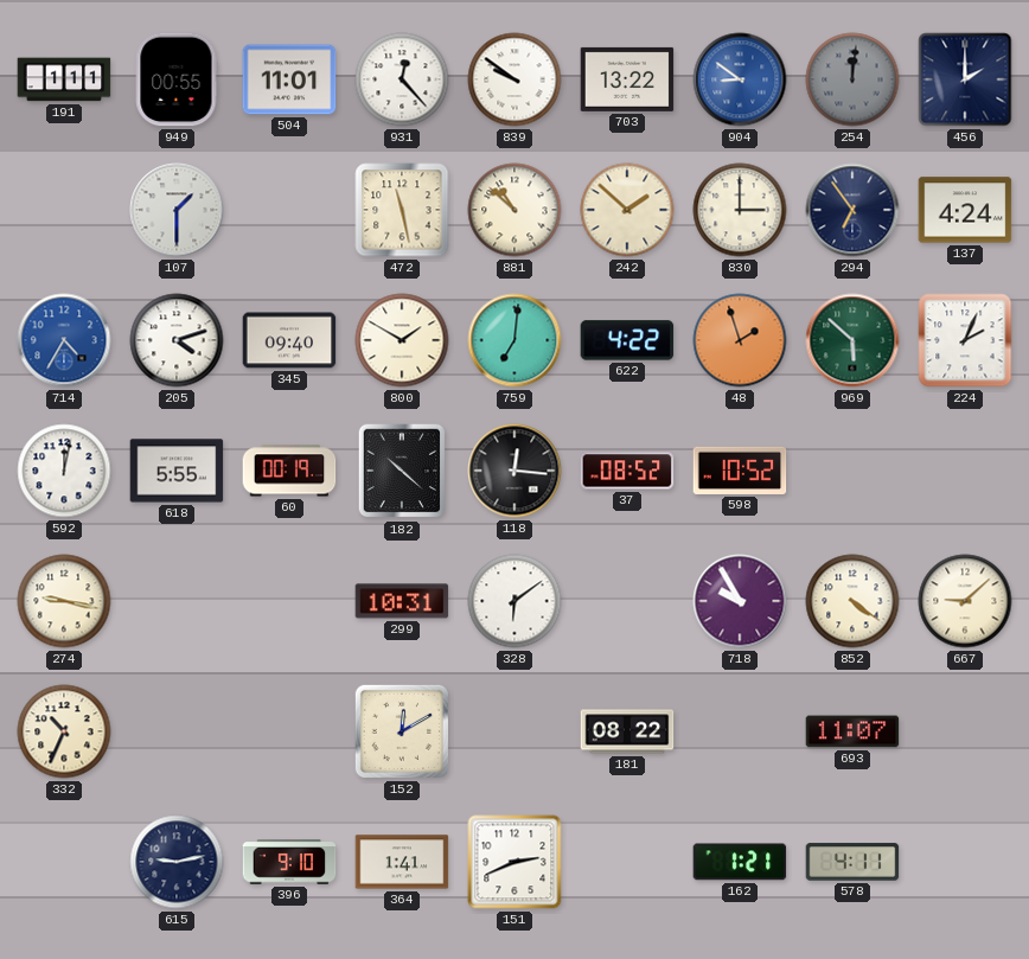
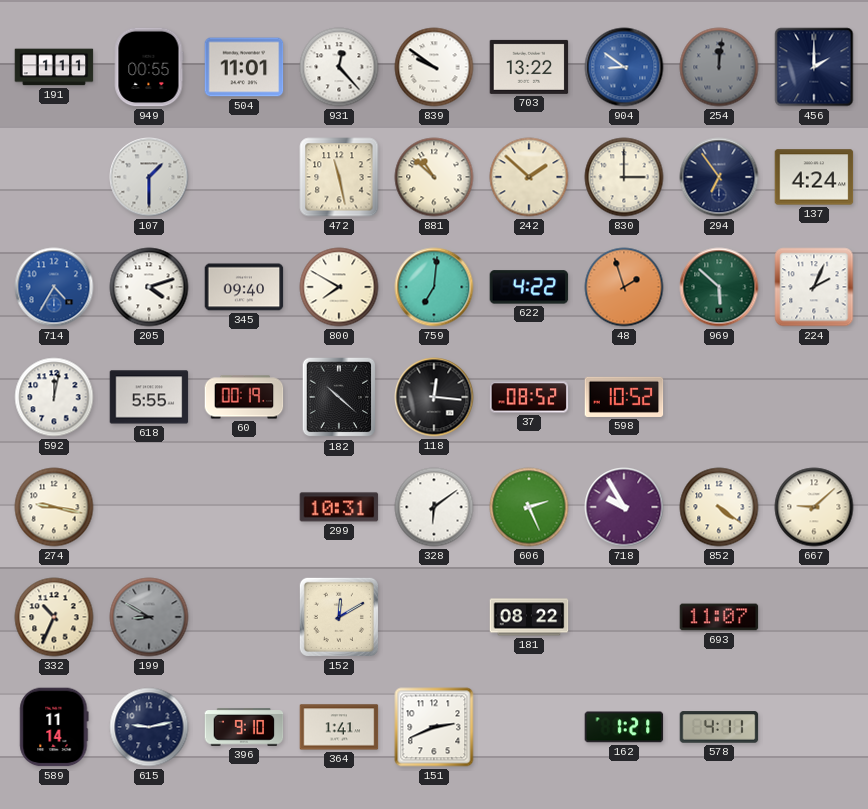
800: 1:50 -> 7:50
606: none -> 2:26
199: none -> 8:50
589: none -> 11:14
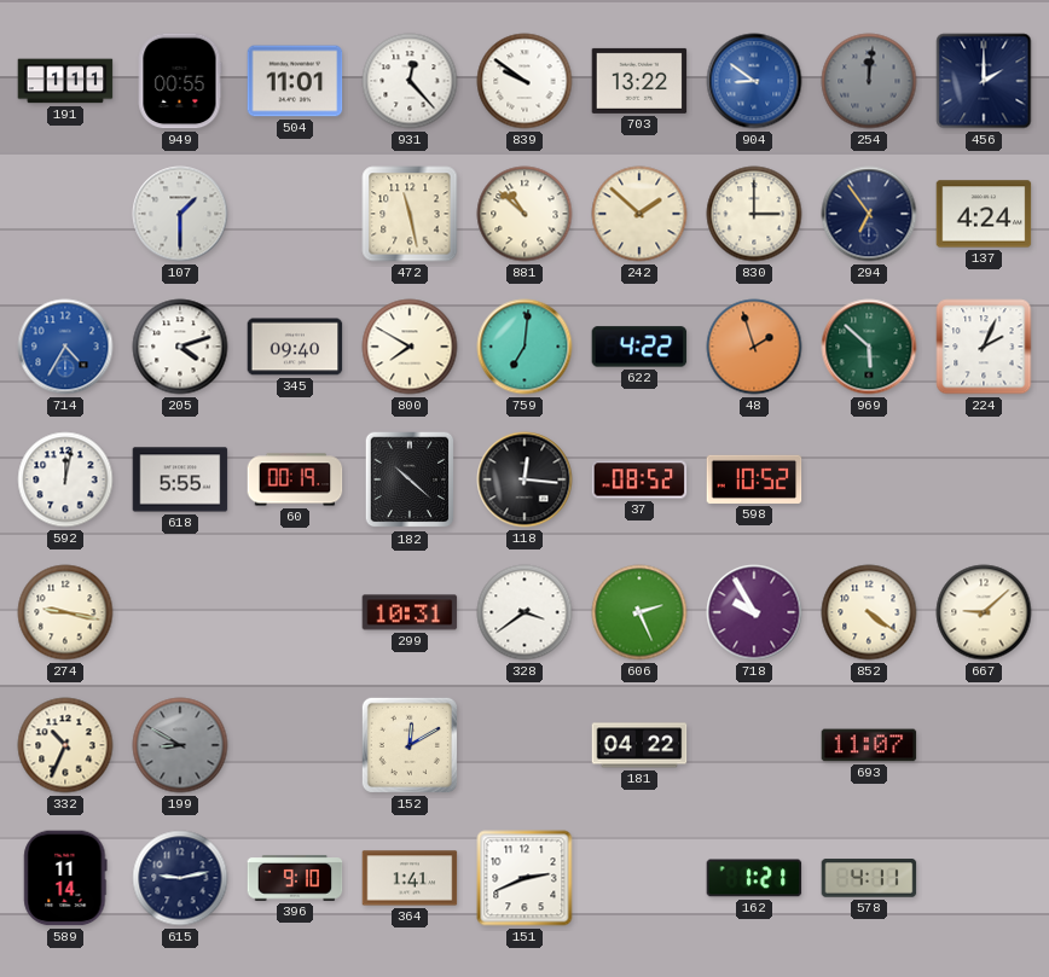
328: 6:09 -> 3:39
181: 08:22 -> 04:22
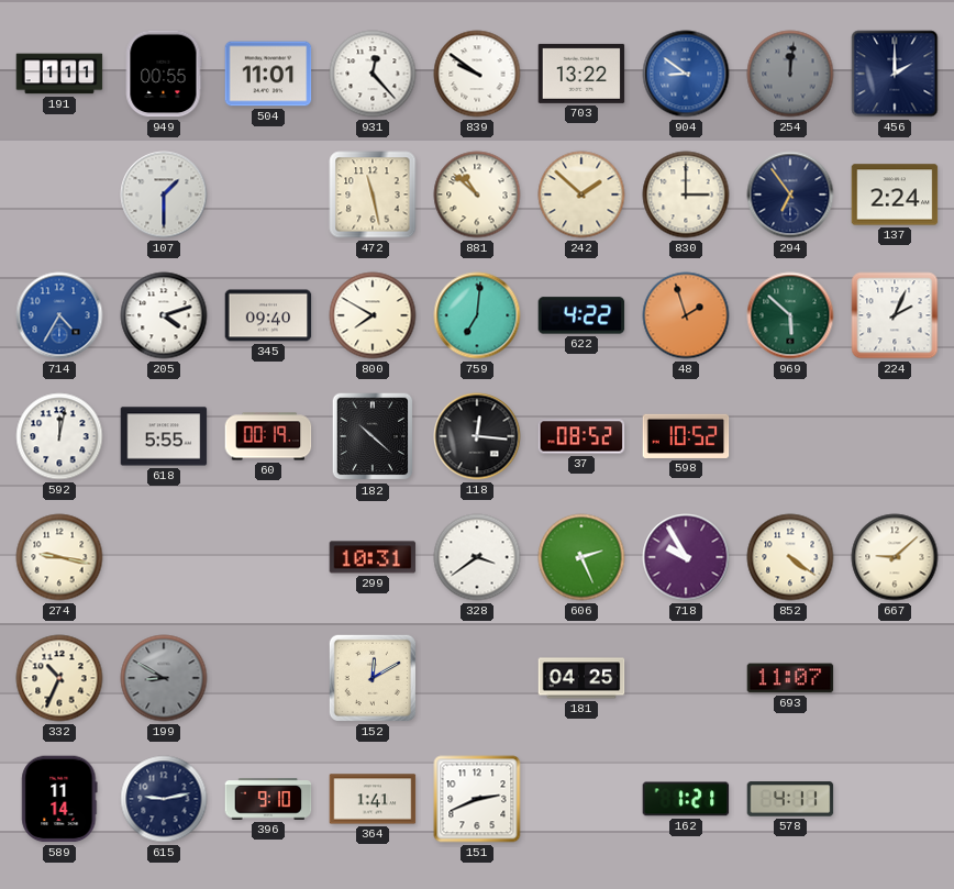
137: 4:24 -> 2:24
181: 04:22 -> 04:25
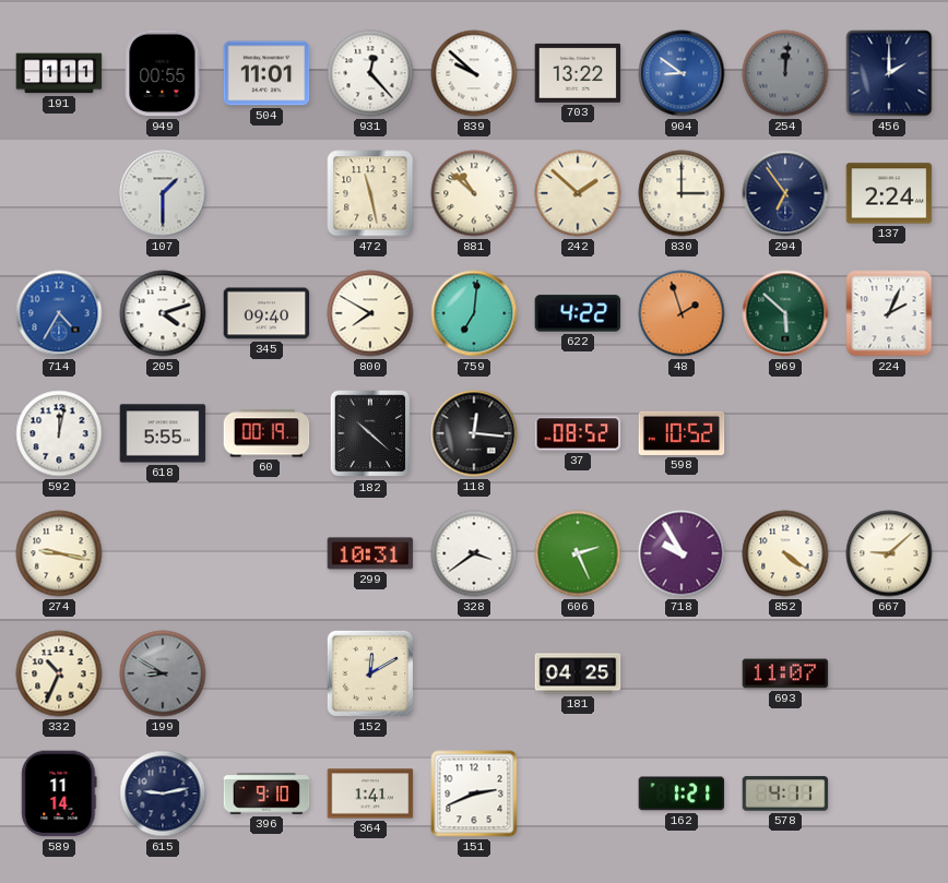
839: 9:51 -> 9:52
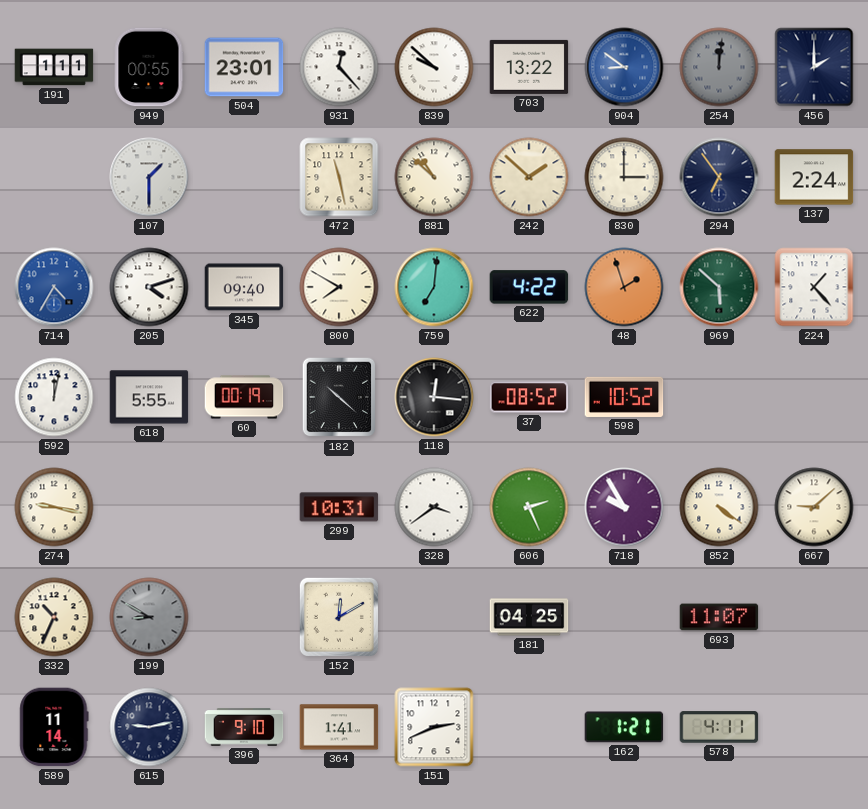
504: 11:01 -> 23:01
224: 2:04 -> 1:23
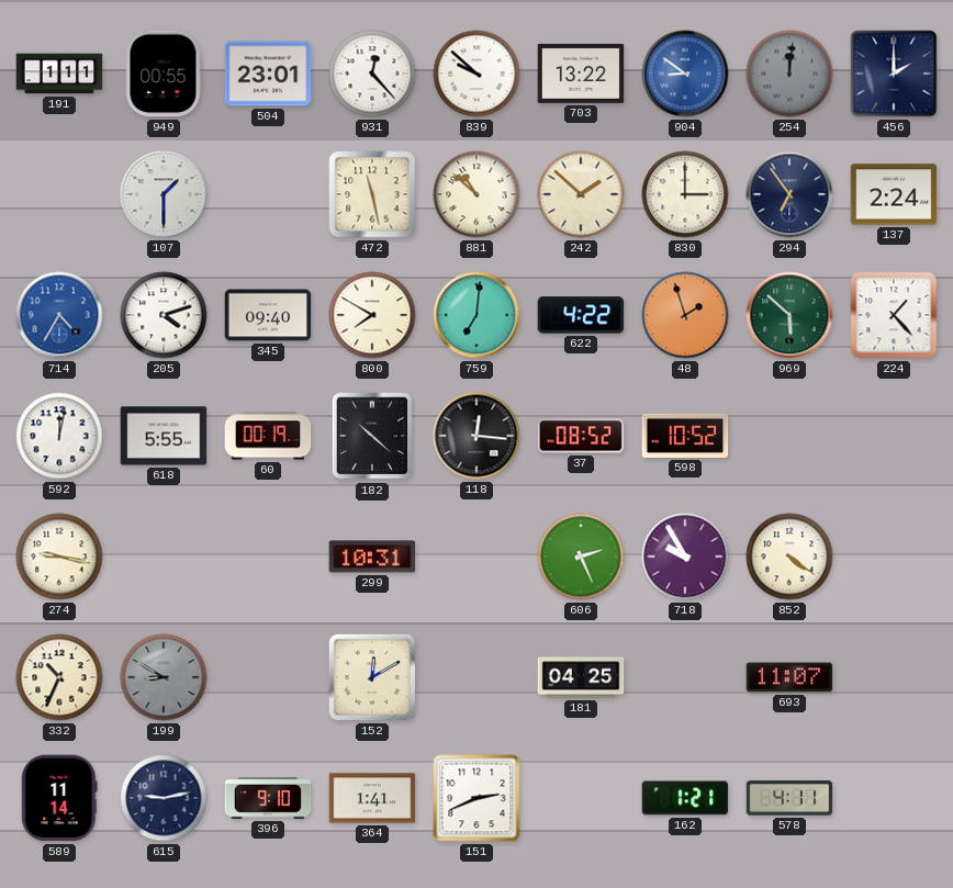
328: 3:39 -> none
667: 9:08 -> none
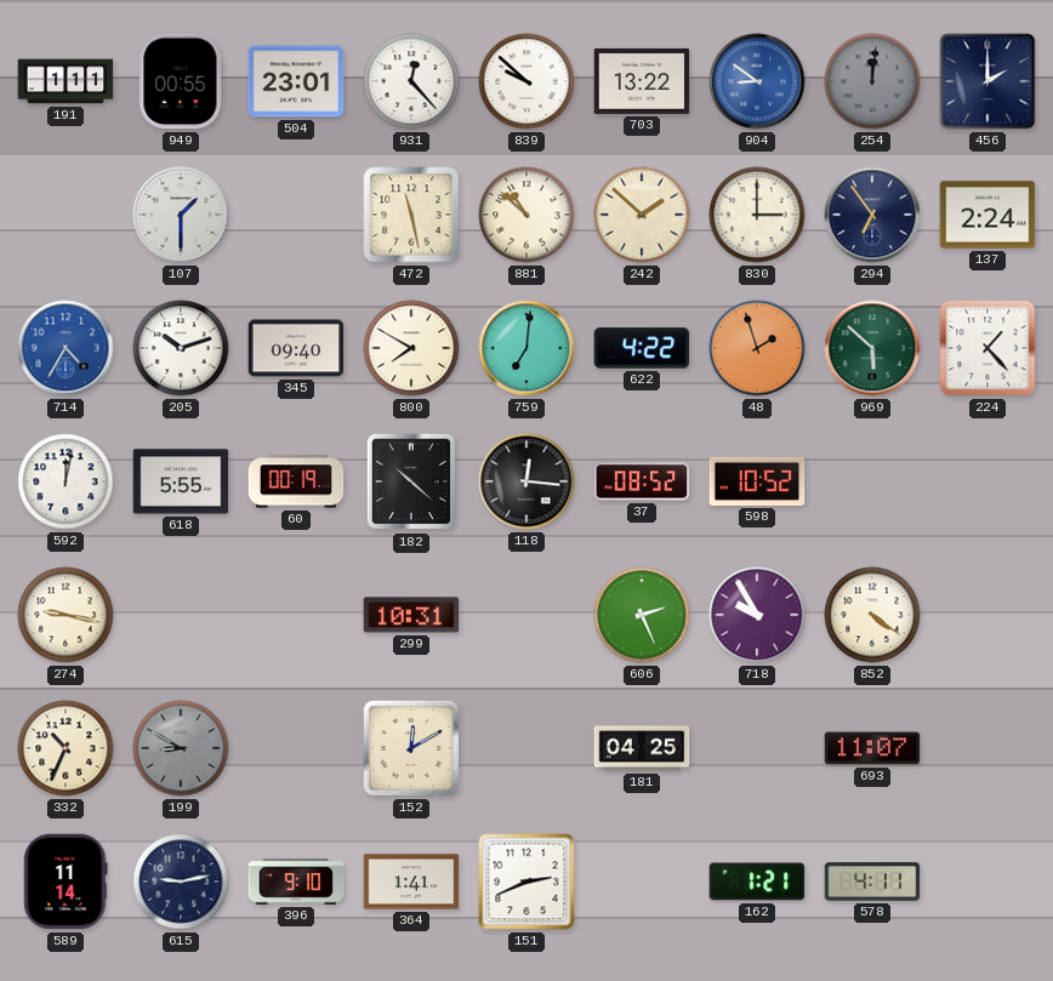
205: 4:12 -> 10:12
